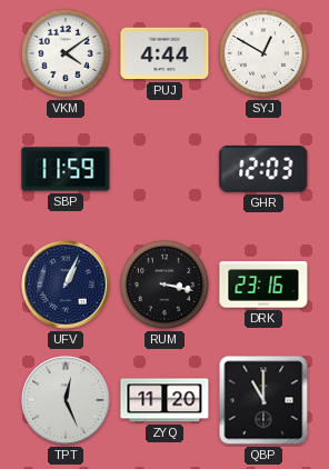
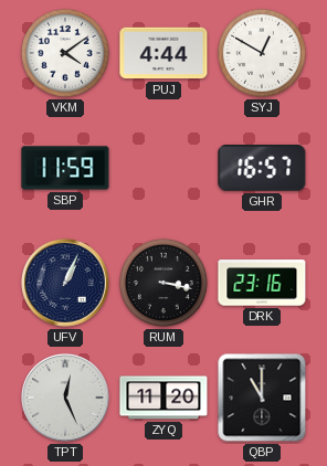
GHR: 12:03 -> 16:57
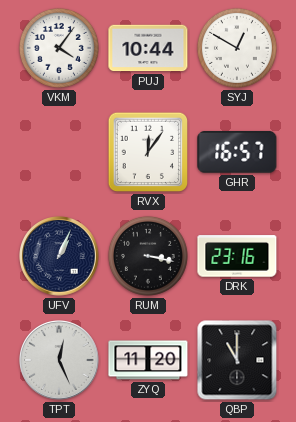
VKM: 4:09 -> 4:06
PUJ: 4:44 -> 10:44
SBP: 11:59 -> none
RVX: none -> 12:06
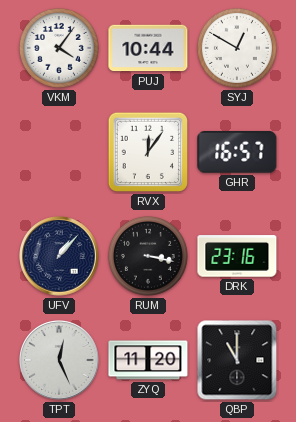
UFV: 1:04 -> 1:07
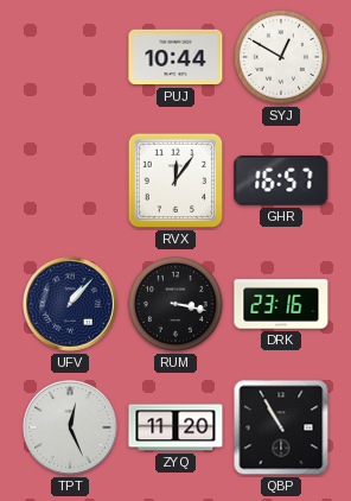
VKM: 4:06 -> none
QBP: 11:00 -> 10:55
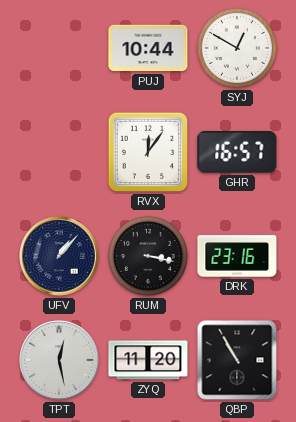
TPT: 12:26 -> 12:28
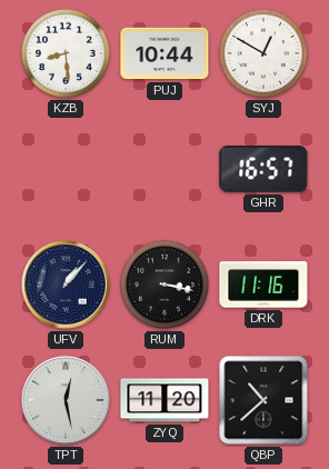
KZB: none -> 8:29
RVX: 12:06 -> none
DRK: 23:16 -> 11:16
QBP: 10:55 -> 10:38
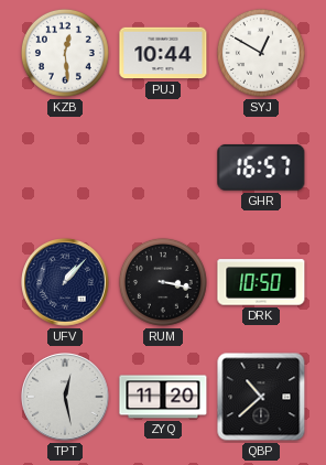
KZB: 8:29 -> 12:29
DRK: 11:16 -> 10:50
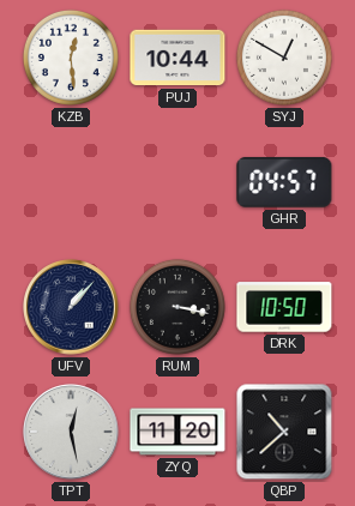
GHR: 16:57 -> 04:57
